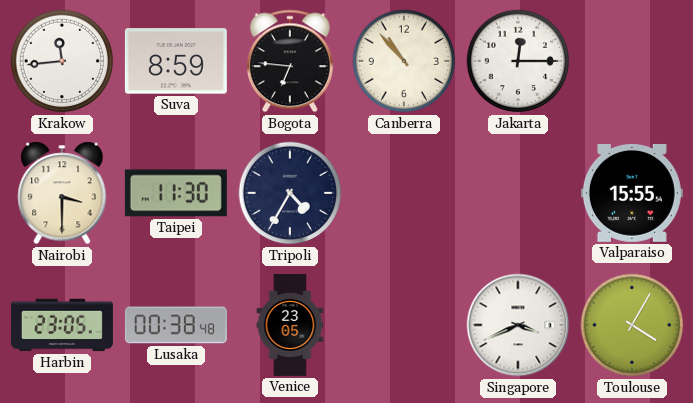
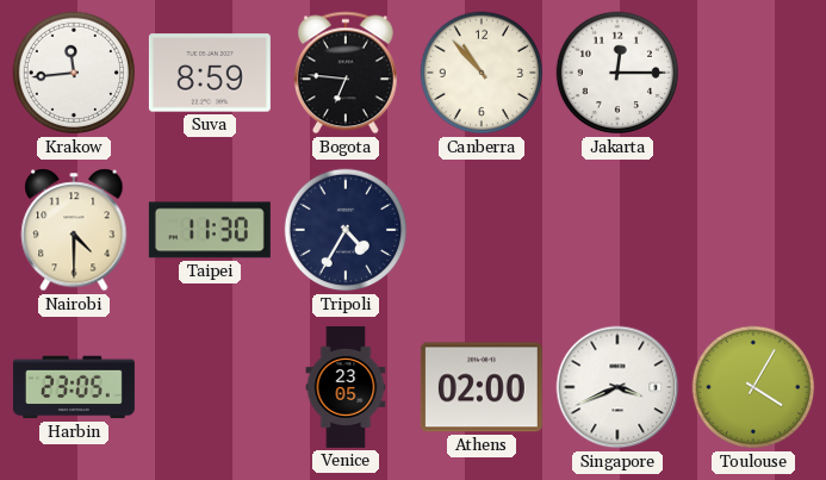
Nairobi: 3:30 -> 4:30
Valparaiso: 15:55 -> none
Lusaka: 00:38 -> none
Athens: none -> 02:00
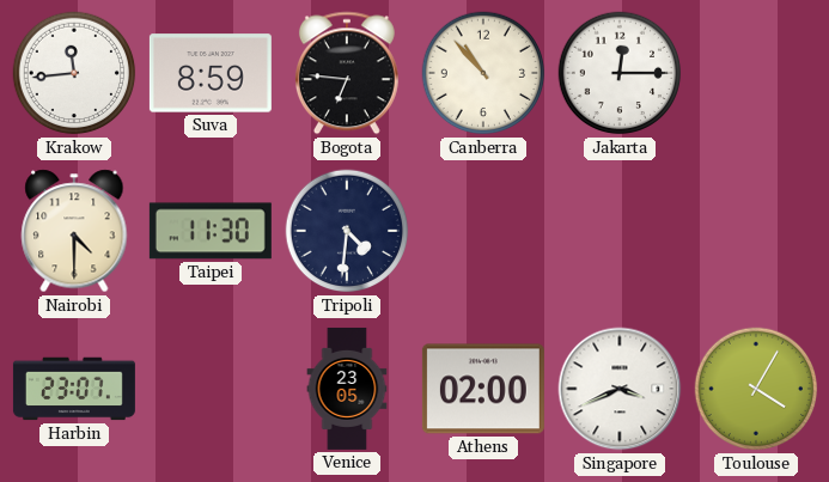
Tripoli: 4:35 -> 4:31
Harbin: 23:05 -> 23:07
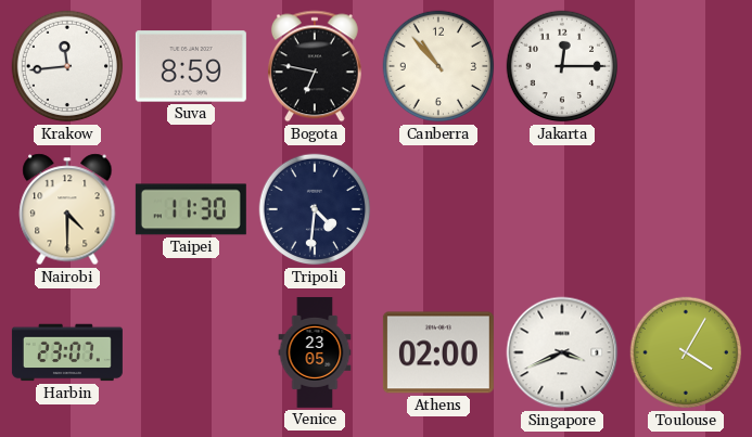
Bogota: 6:46 -> 6:47
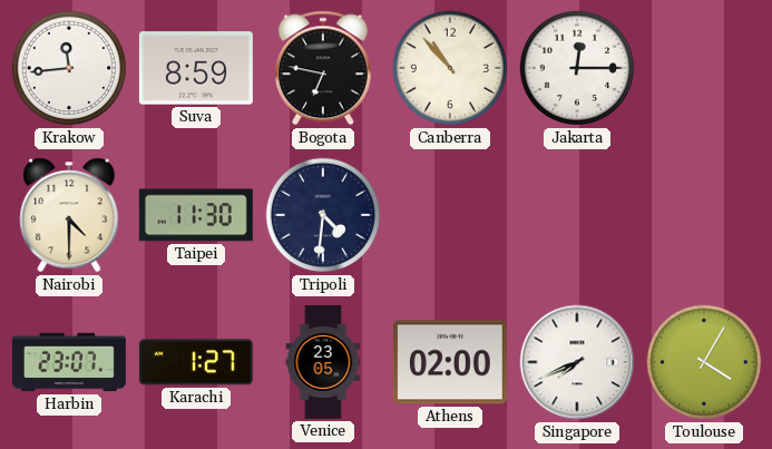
Karachi: none -> 1:27
Singapore: 3:41 -> 7:41
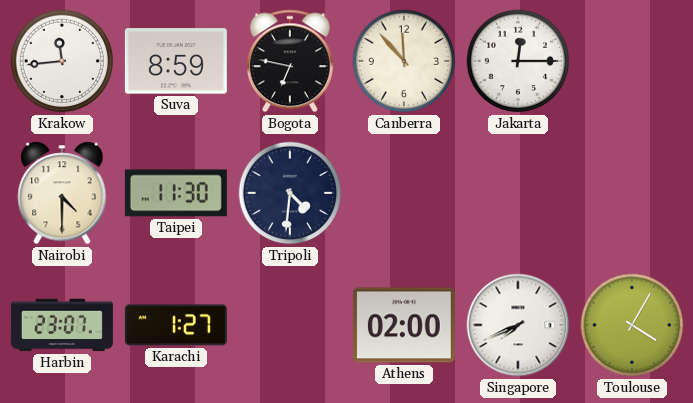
Canberra: 10:53 -> 11:53
Venice: 23:05 -> none
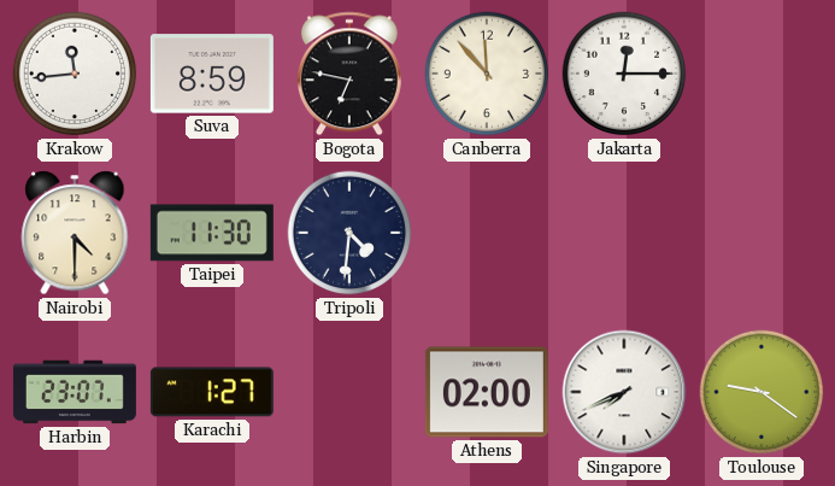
Toulouse: 4:05 -> 9:21
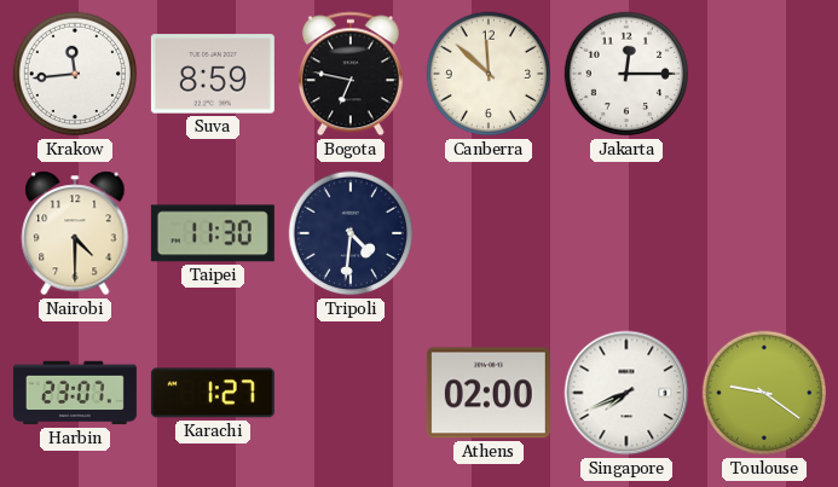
Canberra: 11:53 -> 11:52
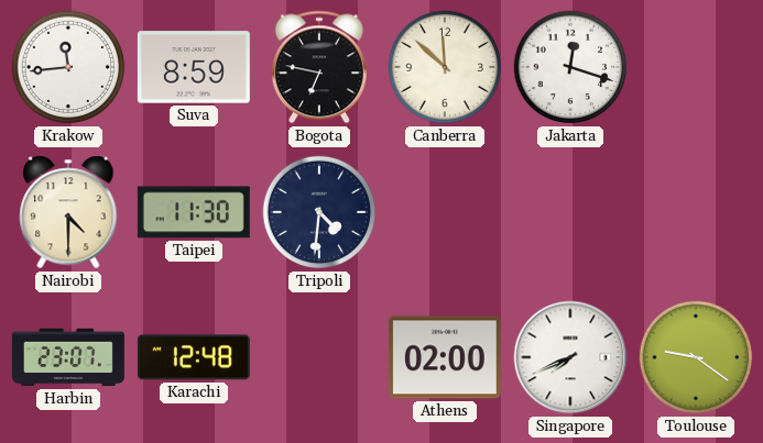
Jakarta: 12:15 -> 12:18
Karachi: 1:27 -> 12:48
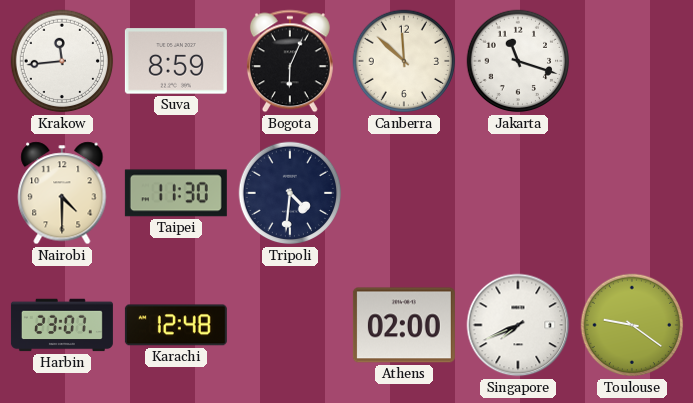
Bogota: 6:47 -> 6:04
Jakarta: 12:18 -> 11:18
